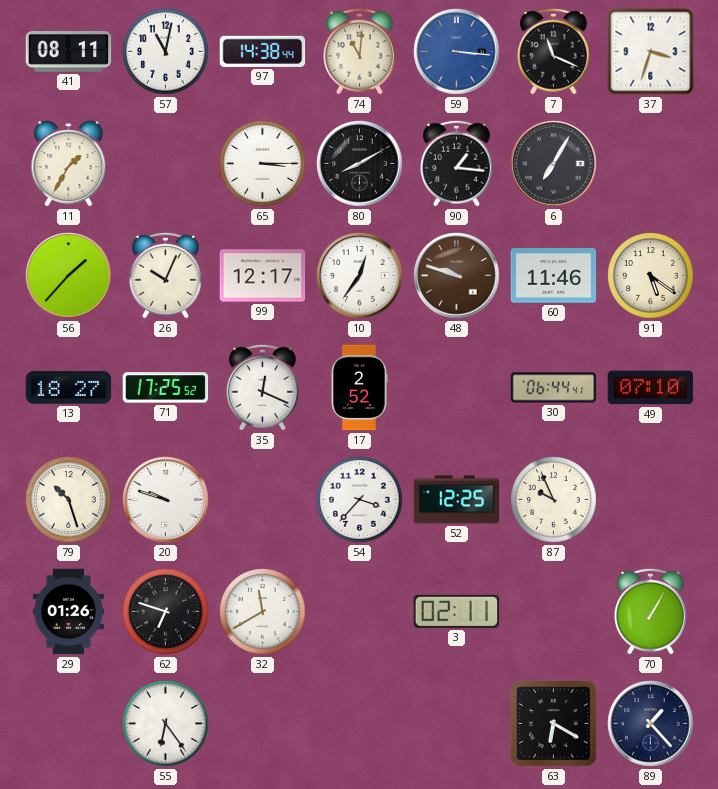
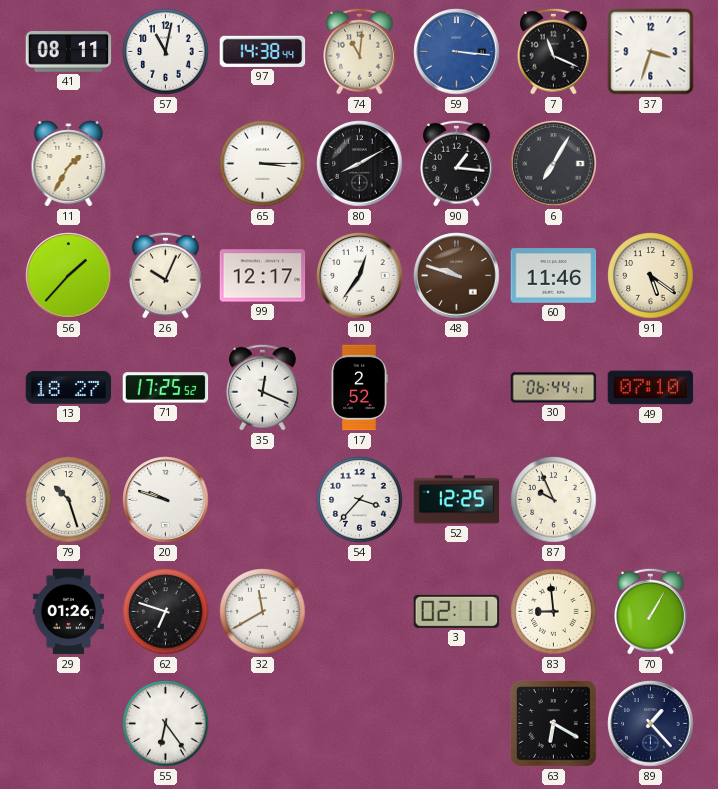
83: none -> 8:59
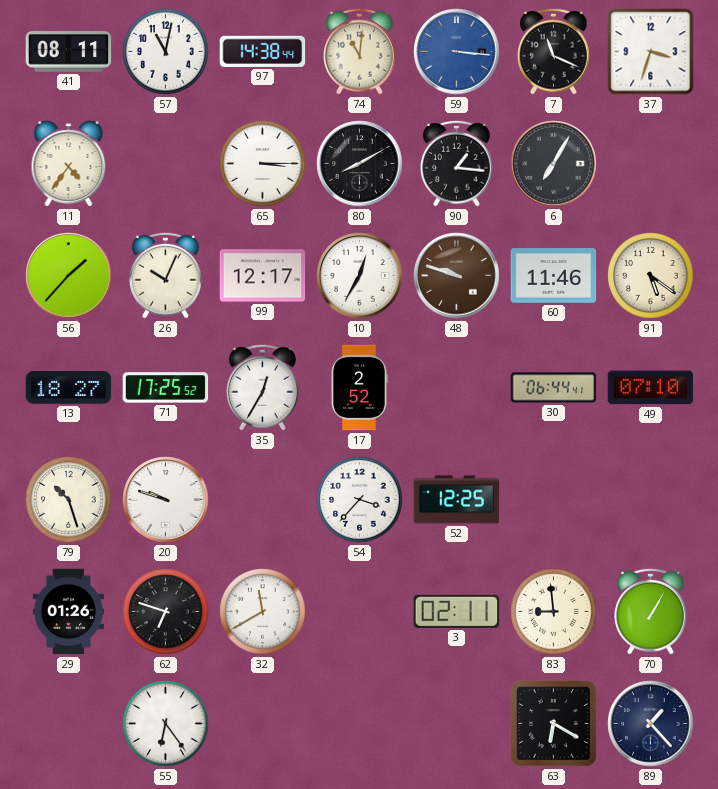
11: 1:35 -> 4:36
10: 12:36 -> 12:35
35: 12:19 -> 12:35
87: 9:56 -> none
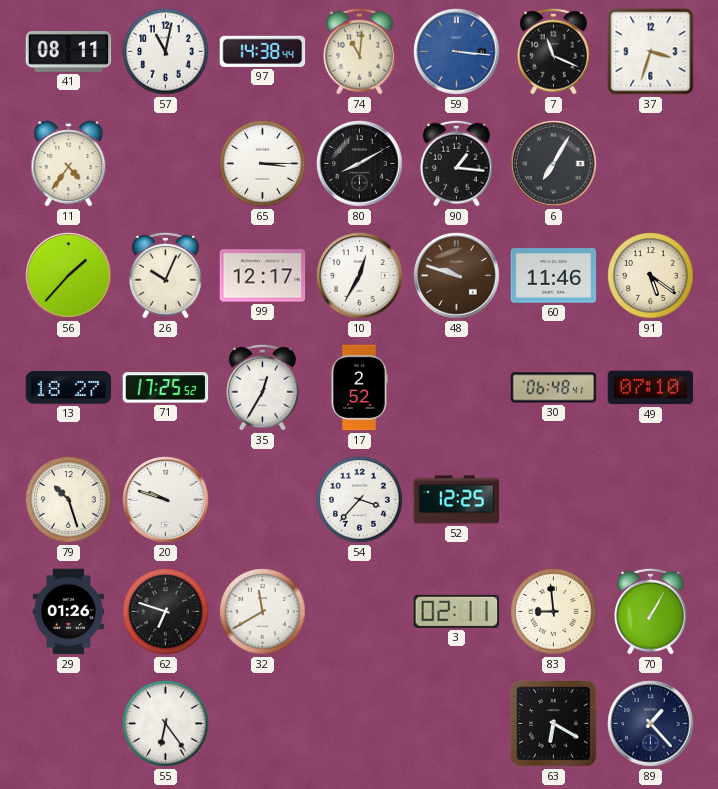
30: 06:44 -> 06:48
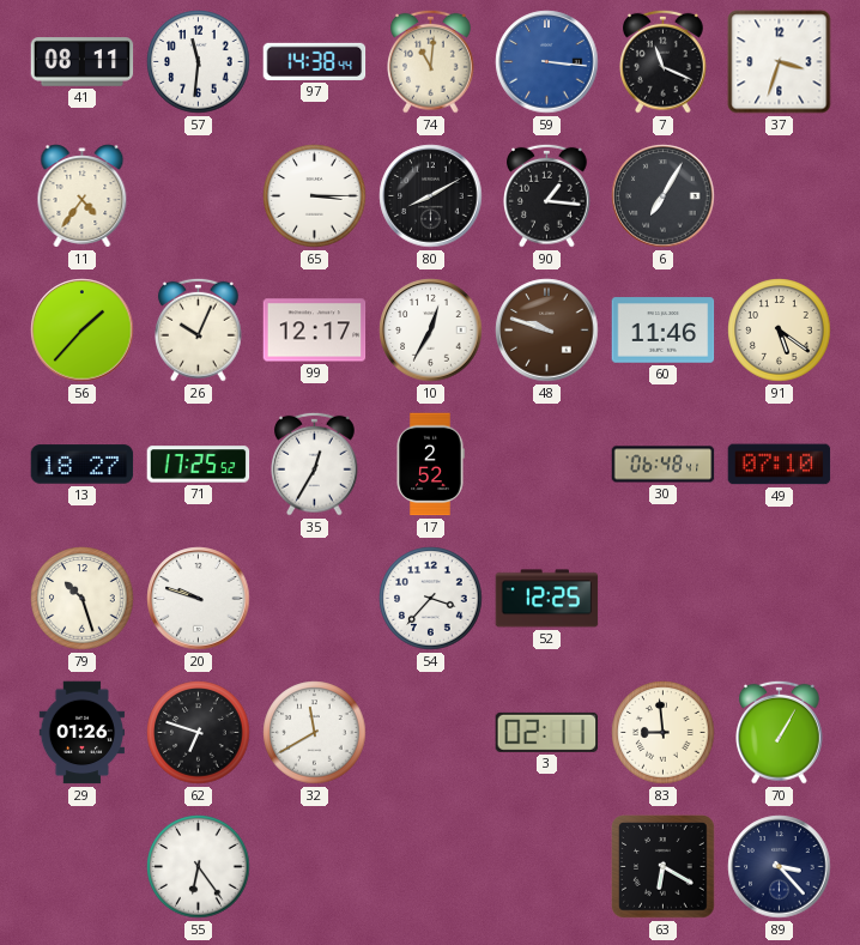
57: 11:02 -> 11:31
89: 1:23 -> 3:23
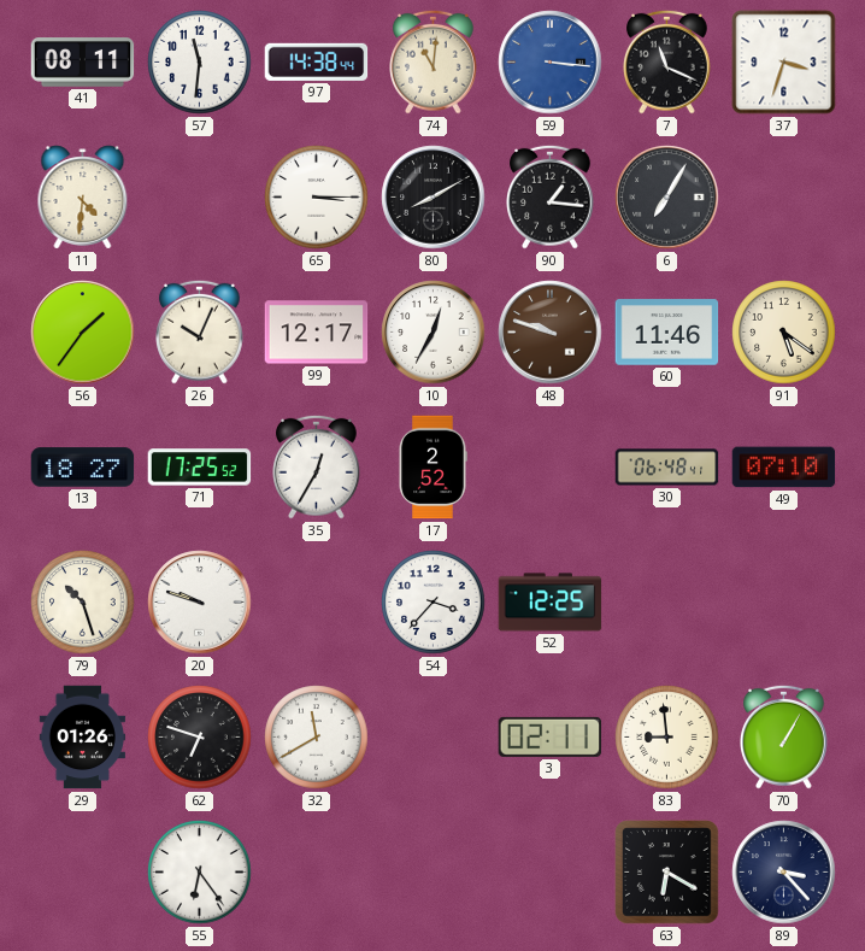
11: 4:36 -> 4:31
56: 1:37 -> 1:36
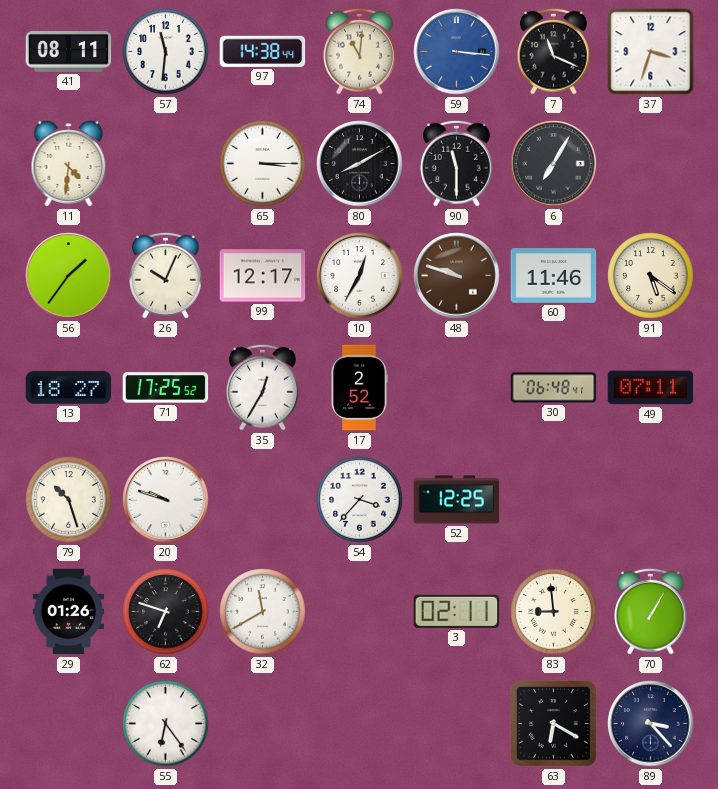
90: 1:16 -> 11:30
49: 07:10 -> 07:11
